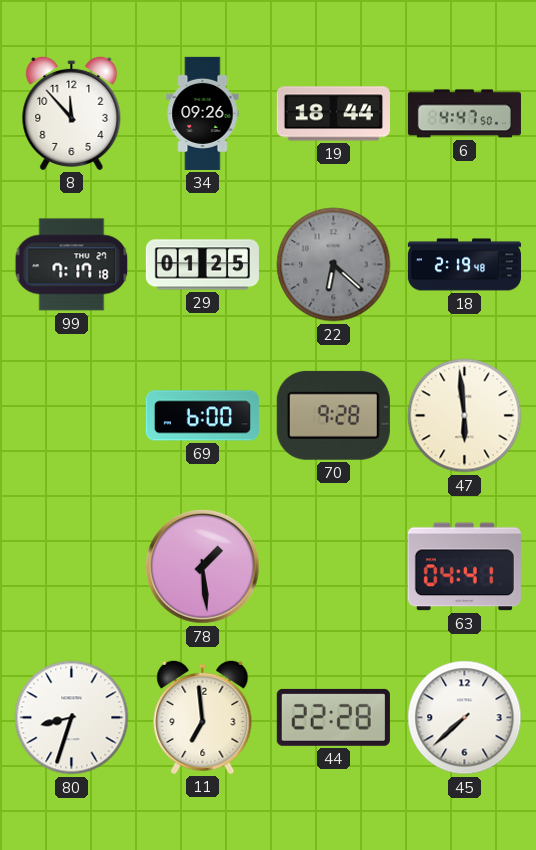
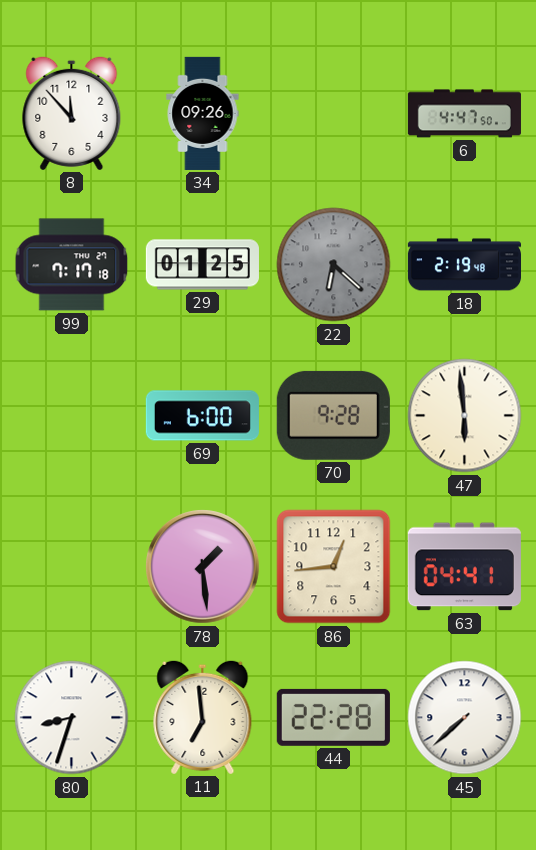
19: 18:44 -> none
86: none -> 12:44
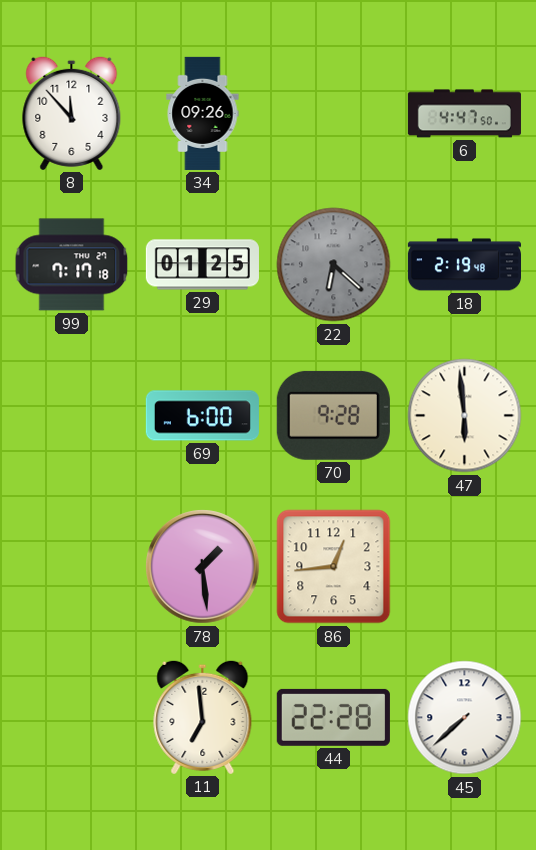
63: 04:41 -> none
80: 8:33 -> none
